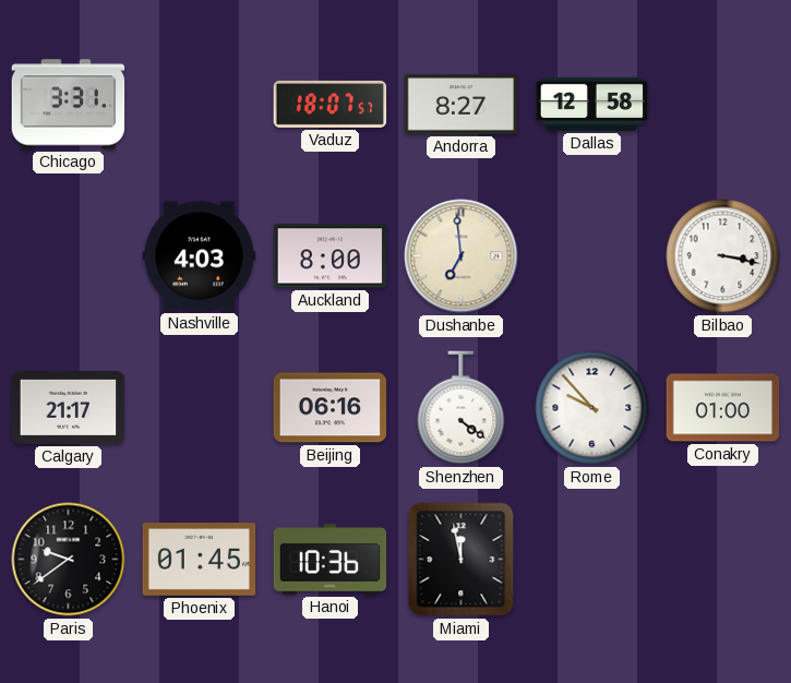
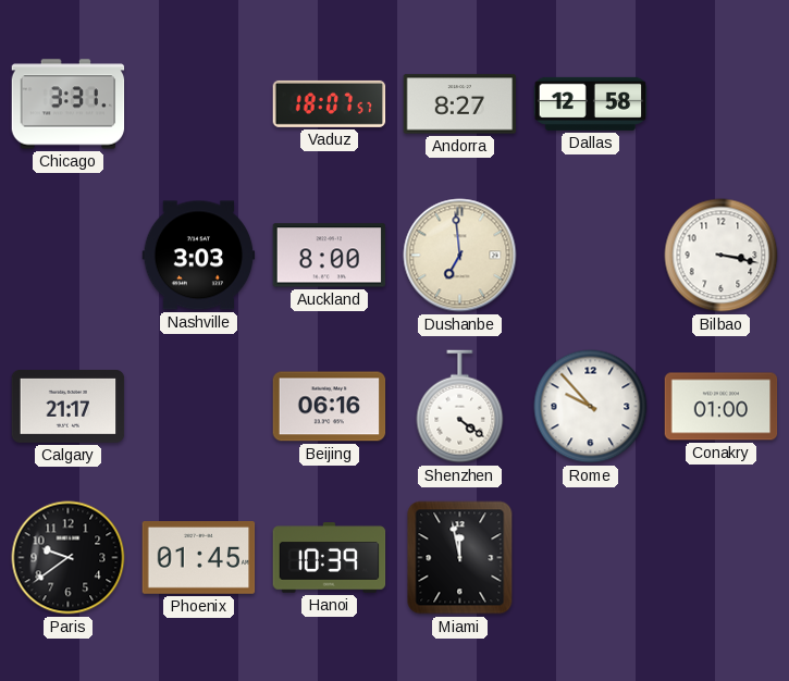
Nashville: 4:03 -> 3:03
Hanoi: 10:36 -> 10:39
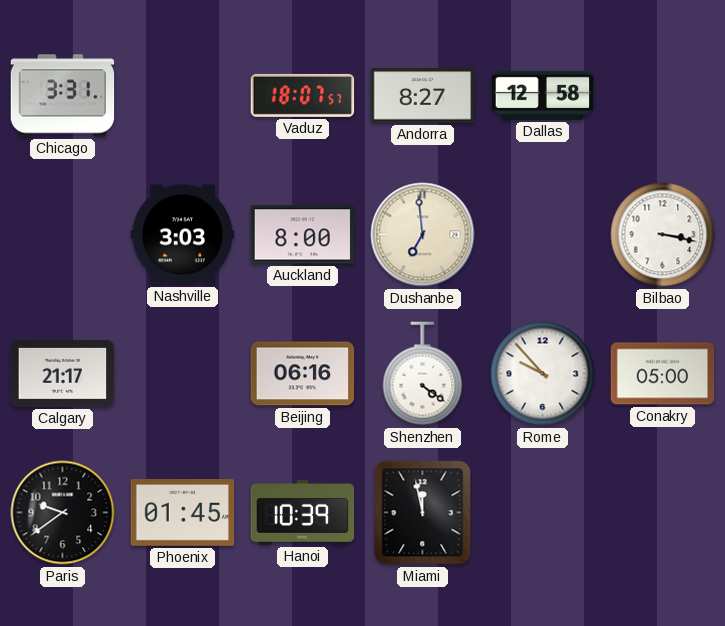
Conakry: 01:00 -> 05:00
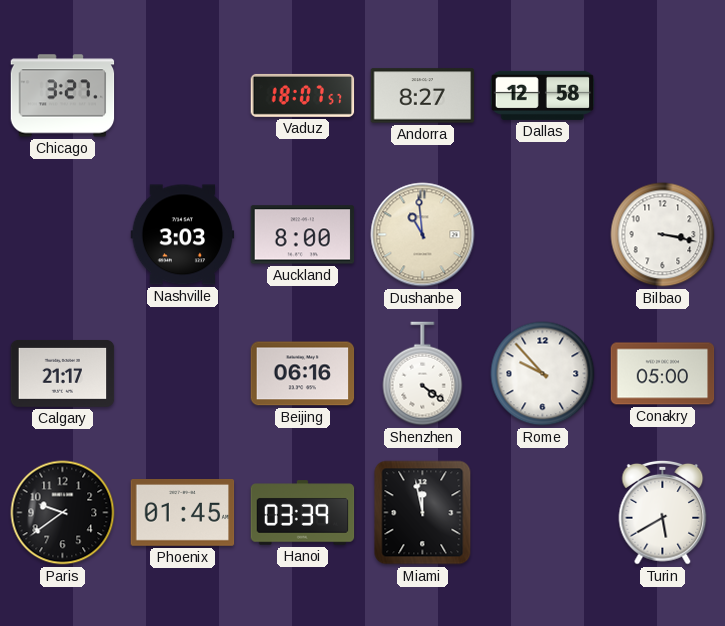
Chicago: 3:31 -> 3:27
Dushanbe: 6:59 -> 10:59
Hanoi: 10:39 -> 03:39
Turin: none -> 5:40
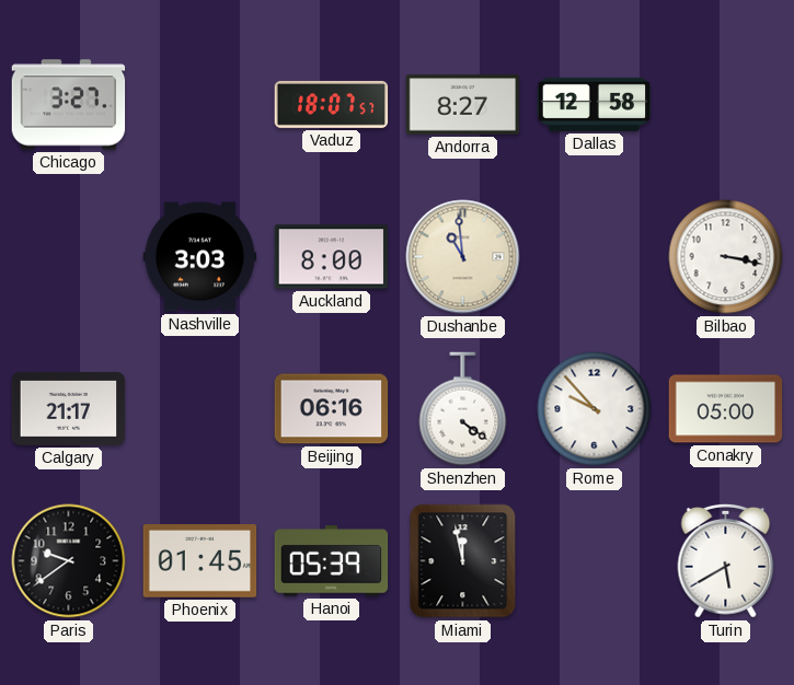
Hanoi: 03:39 -> 05:39
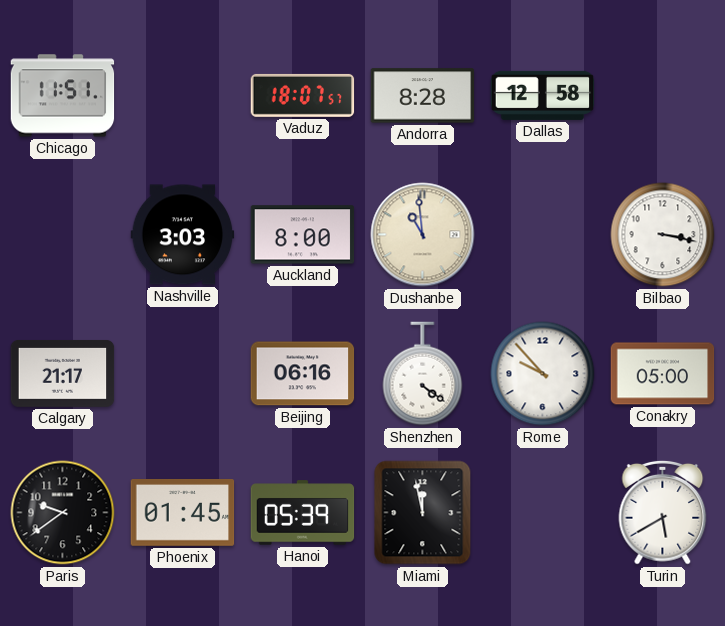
Chicago: 3:27 -> 11:51
Andorra: 8:27 -> 8:28
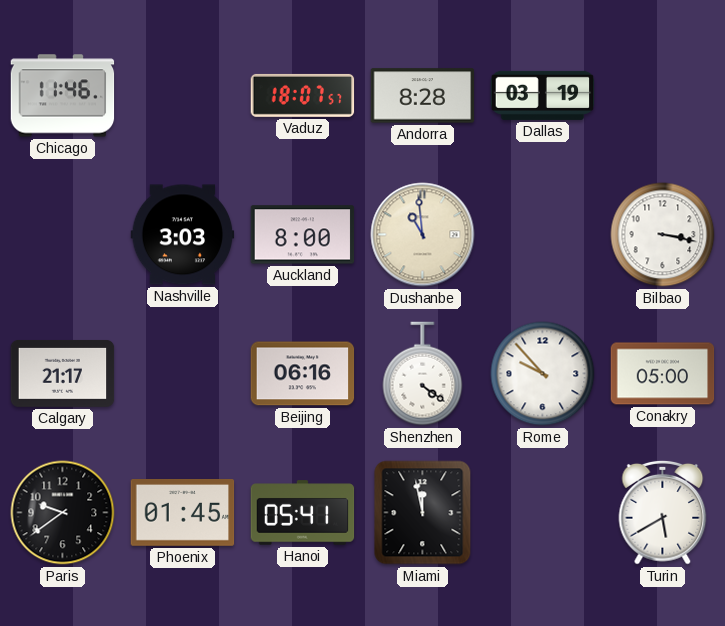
Chicago: 11:51 -> 11:46
Dallas: 12:58 -> 03:19
Hanoi: 05:39 -> 05:41
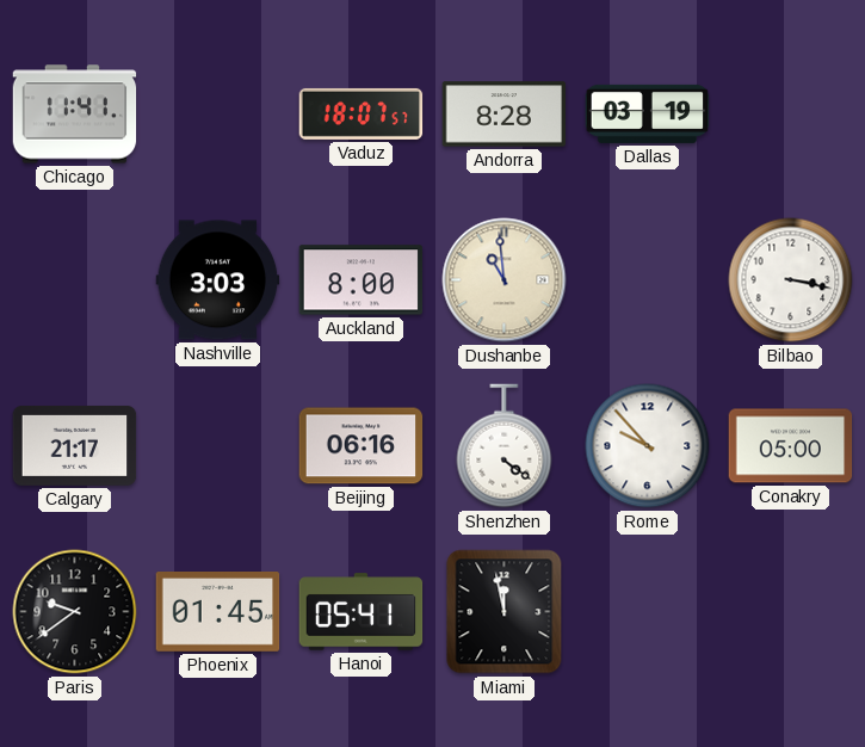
Chicago: 11:46 -> 11:41
Turin: 5:40 -> none
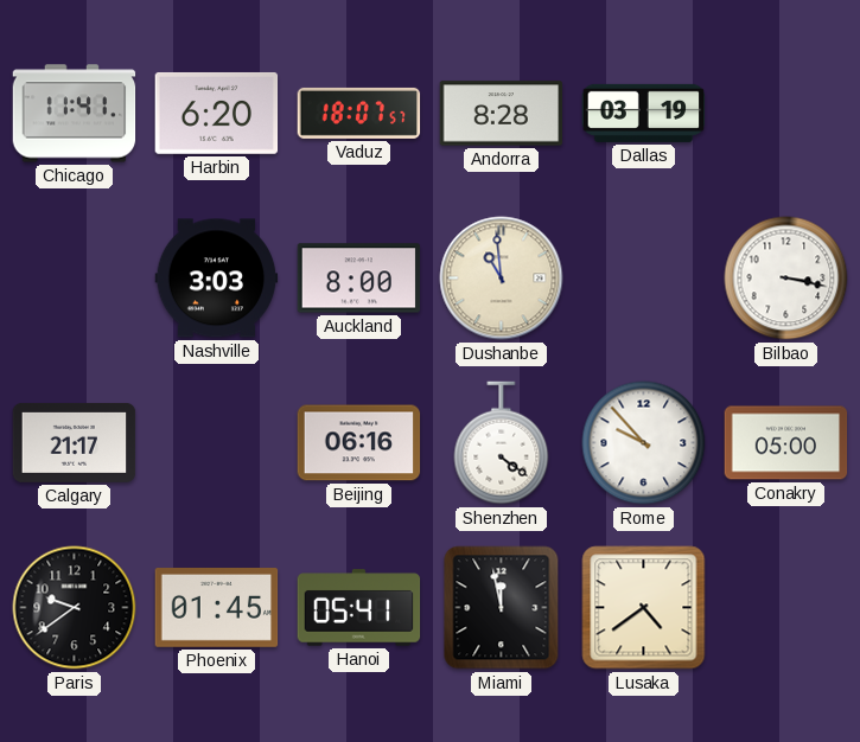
Harbin: none -> 6:20
Lusaka: none -> 4:39
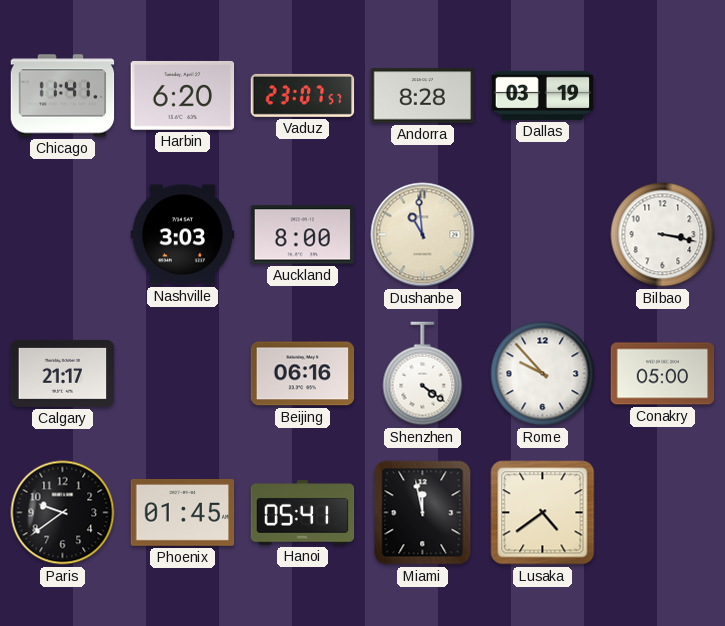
Vaduz: 18:07 -> 23:07
